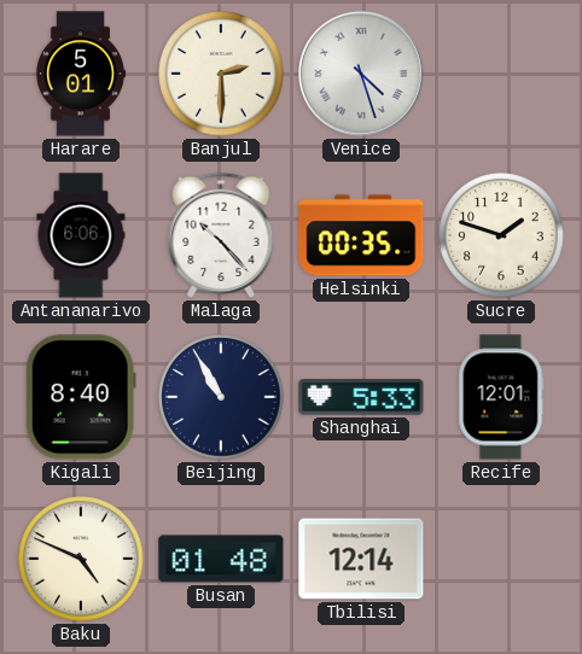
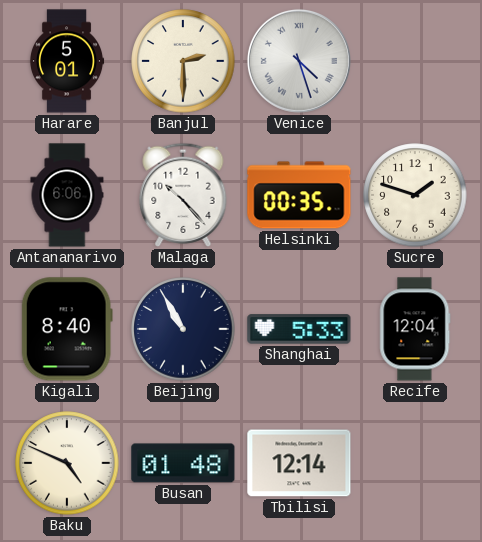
Recife: 12:01 -> 12:04
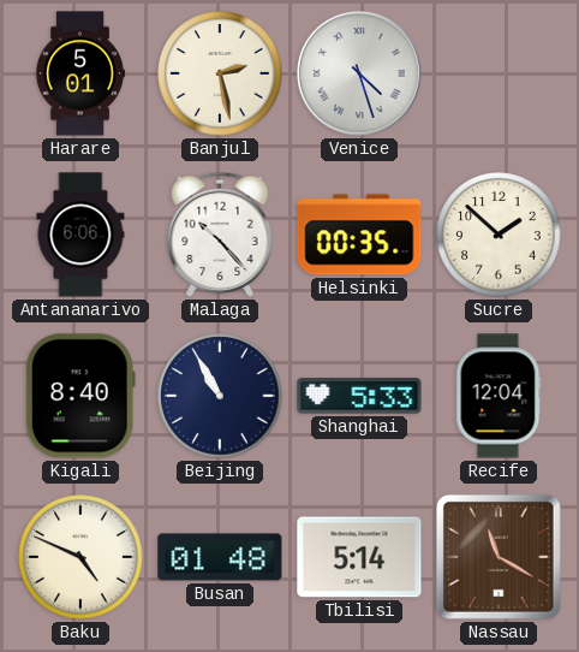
Banjul: 2:30 -> 2:28
Sucre: 1:48 -> 1:52
Tbilisi: 12:14 -> 5:14
Nassau: none -> 11:20
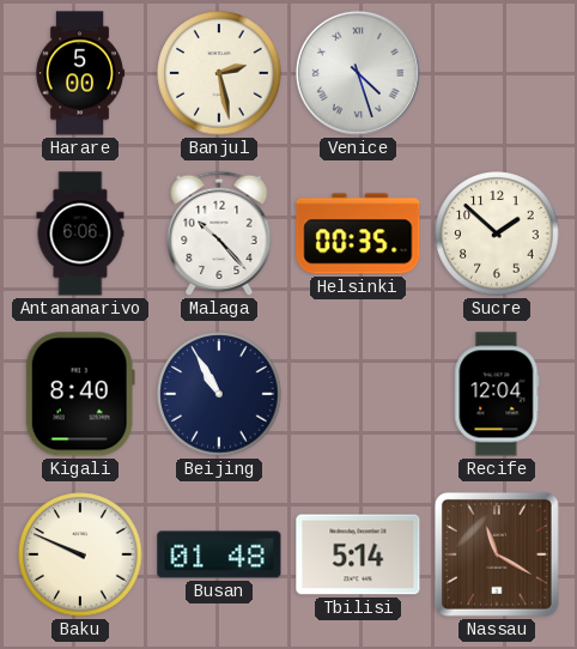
Harare: 5:01 -> 5:00
Shanghai: 5:33 -> none
Baku: 4:49 -> 9:49
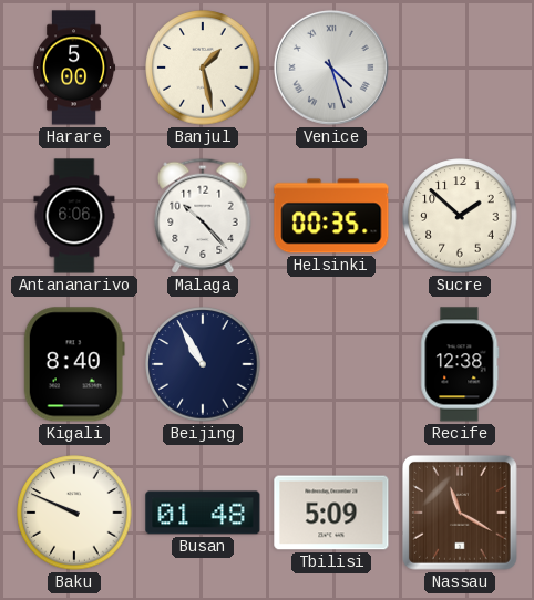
Banjul: 2:28 -> 1:28
Recife: 12:04 -> 12:38
Tbilisi: 5:14 -> 5:09
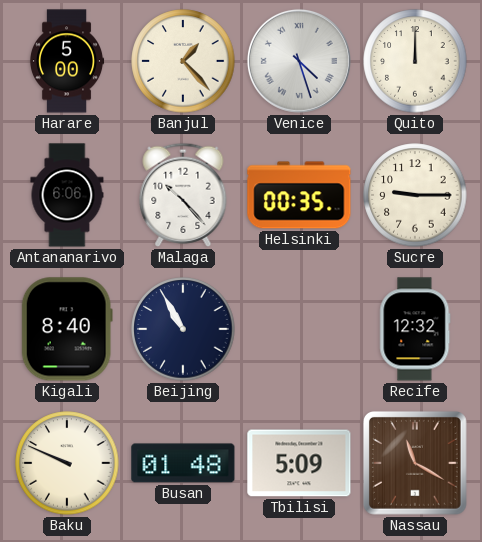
Banjul: 1:28 -> 1:23
Quito: none -> 12:00
Sucre: 1:52 -> 9:15
Recife: 12:38 -> 12:32
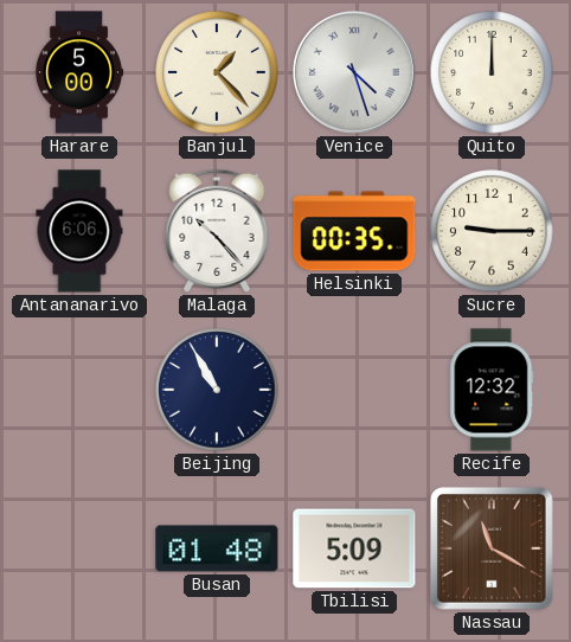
Kigali: 8:40 -> none
Baku: 9:49 -> none
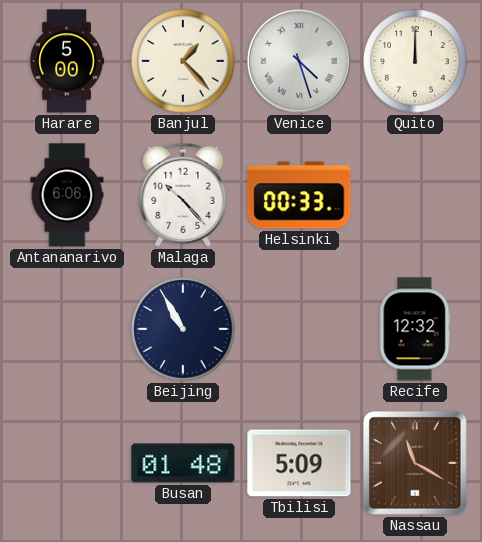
Helsinki: 00:35 -> 00:33
Sucre: 9:15 -> none
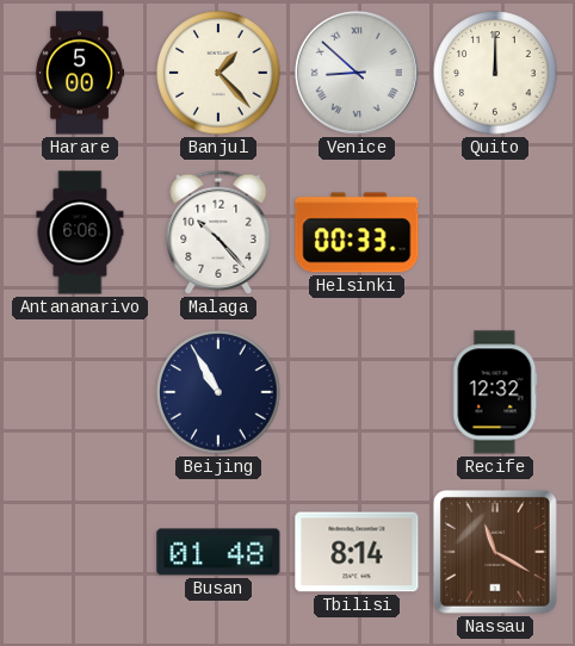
Venice: 4:27 -> 8:52
Tbilisi: 5:09 -> 8:14
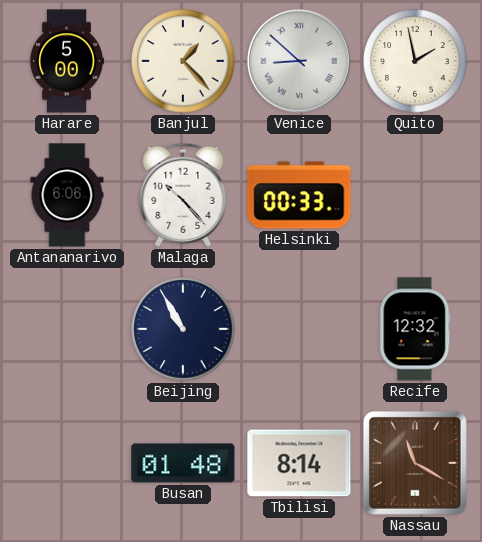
Quito: 12:00 -> 1:58
